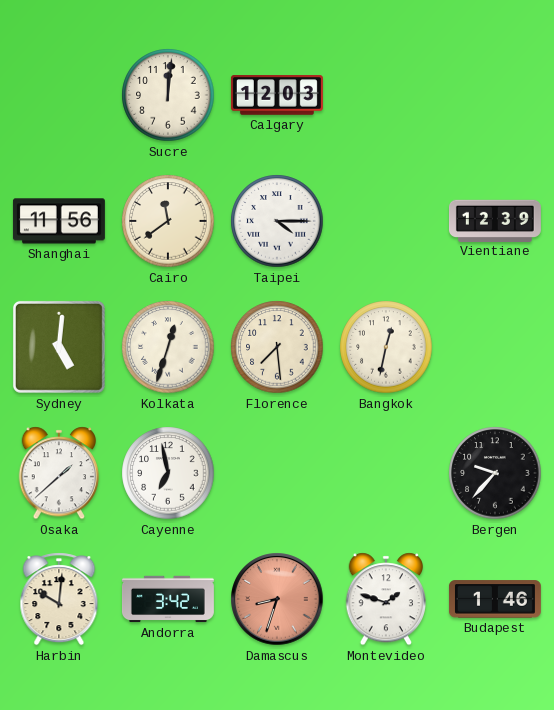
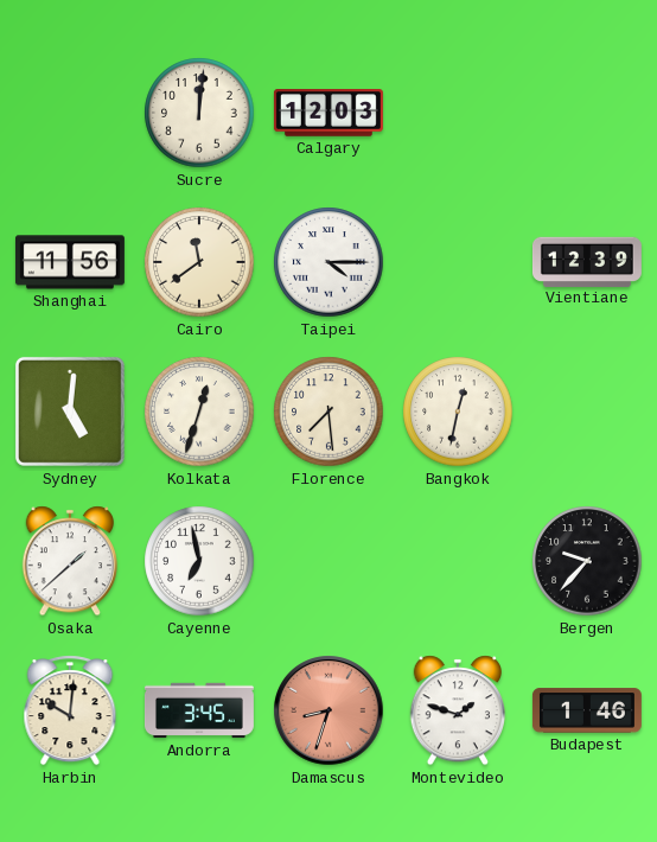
Andorra: 3:42 -> 3:45
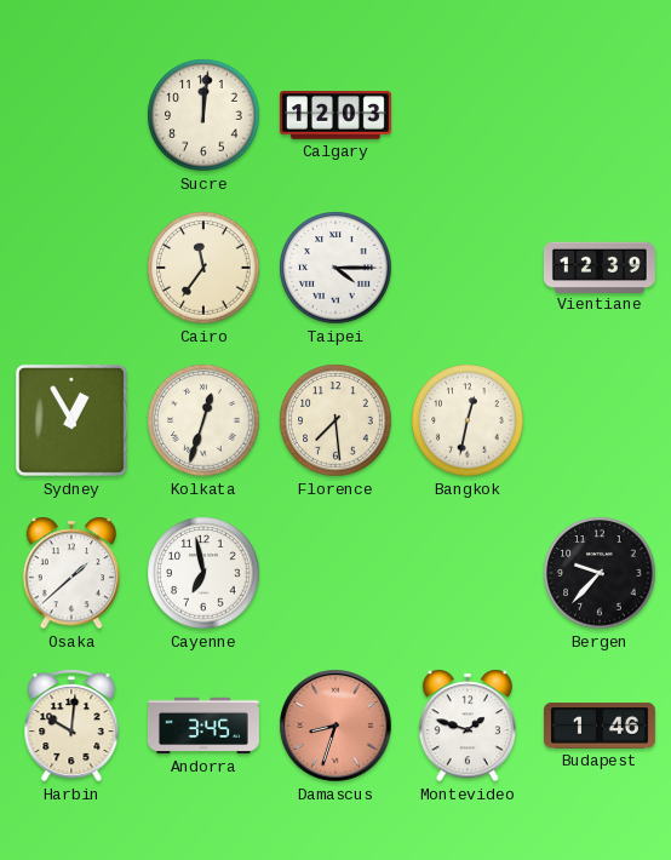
Shanghai: 11:56 -> none
Cairo: 11:39 -> 11:36
Sydney: 5:01 -> 12:55
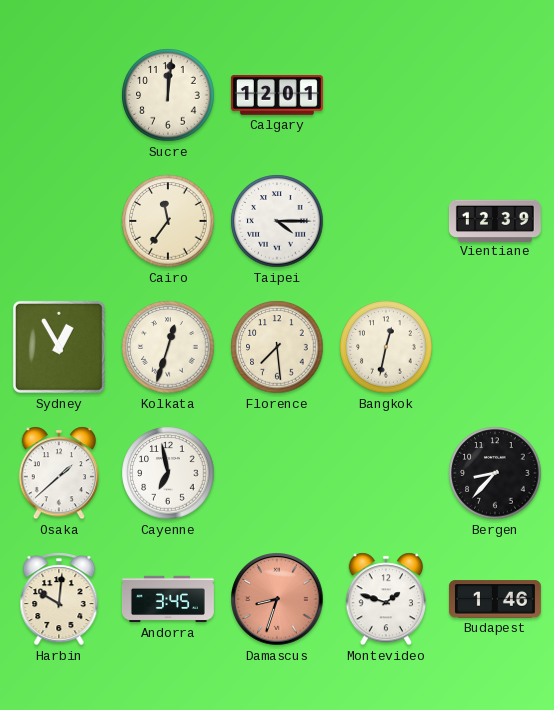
Calgary: 12:03 -> 12:01
Bergen: 9:37 -> 8:37
